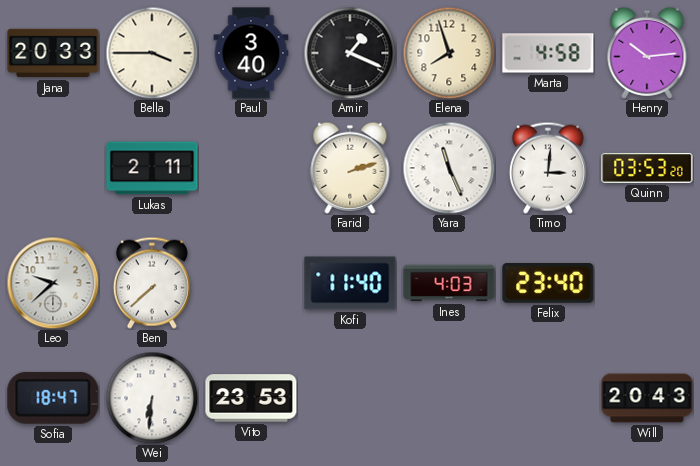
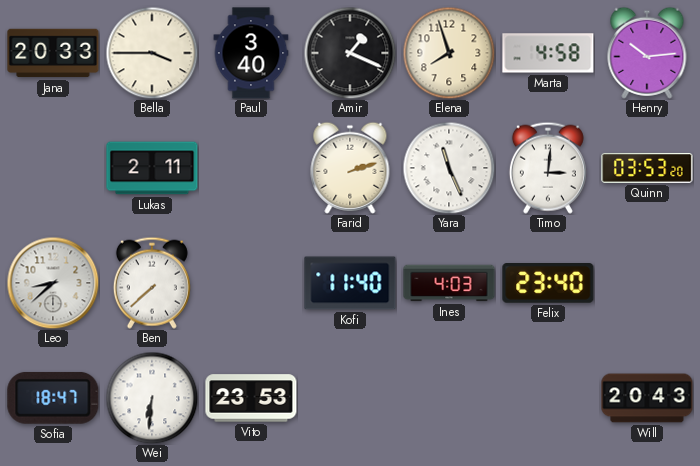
Leo: 9:38 -> 8:38
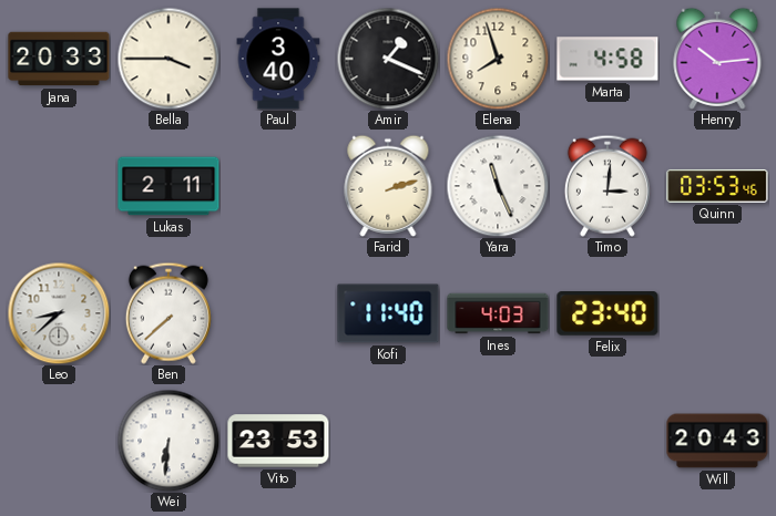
Quinn: 03:53:20 -> 03:53:46
Sofia: 18:47 -> none
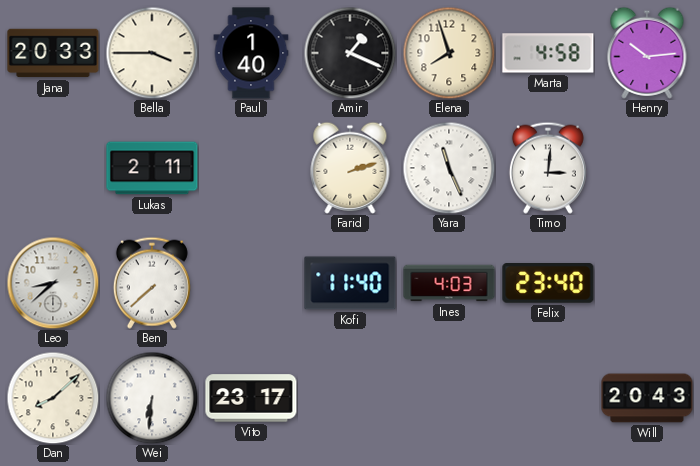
Paul: 3:40 -> 1:40
Quinn: 03:53 -> none
Dan: none -> 8:08
Vito: 23:53 -> 23:17
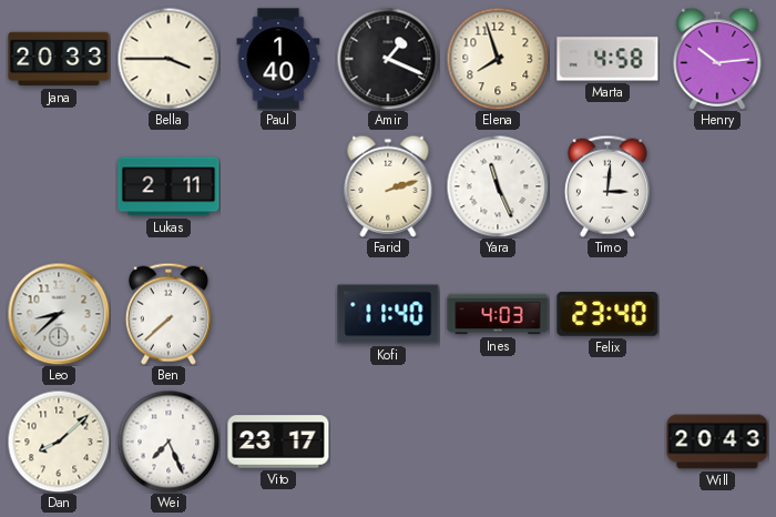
Wei: 6:31 -> 7:26
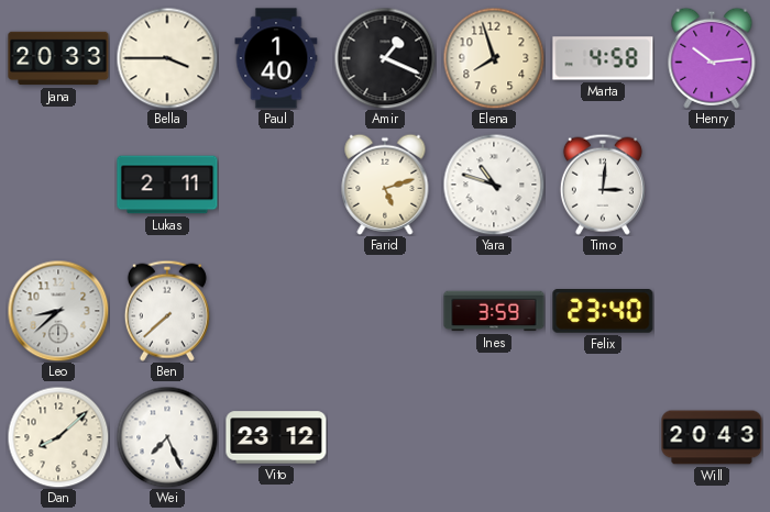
Farid: 2:12 -> 5:12
Yara: 11:26 -> 10:48
Kofi: 11:40 -> none
Ines: 4:03 -> 3:59
Vito: 23:17 -> 23:12
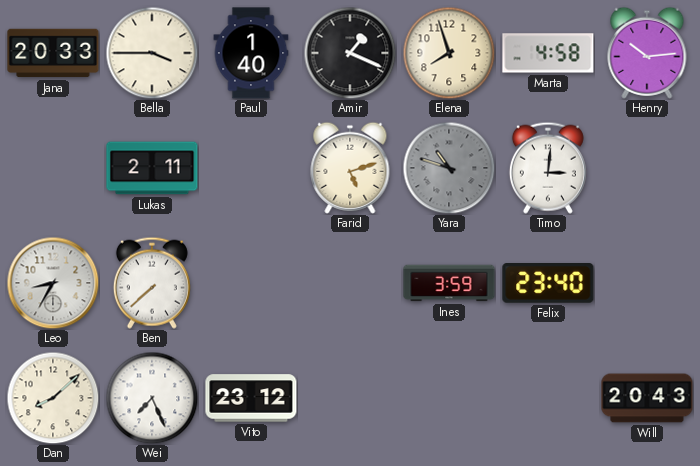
Yara dial: white -> grey
Leo: 8:38 -> 8:35
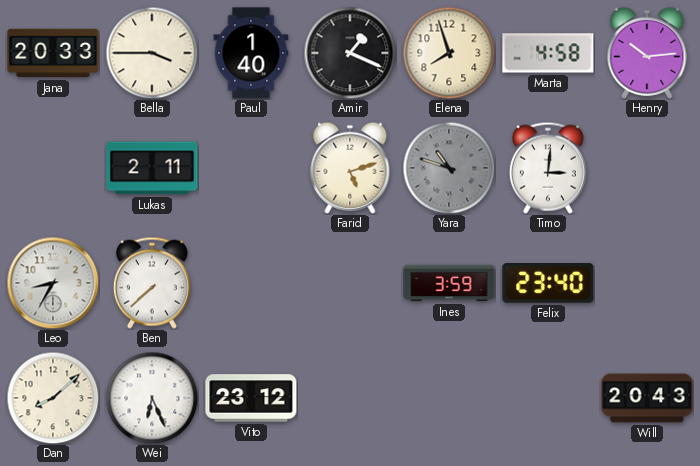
Wei: 7:26 -> 6:26
